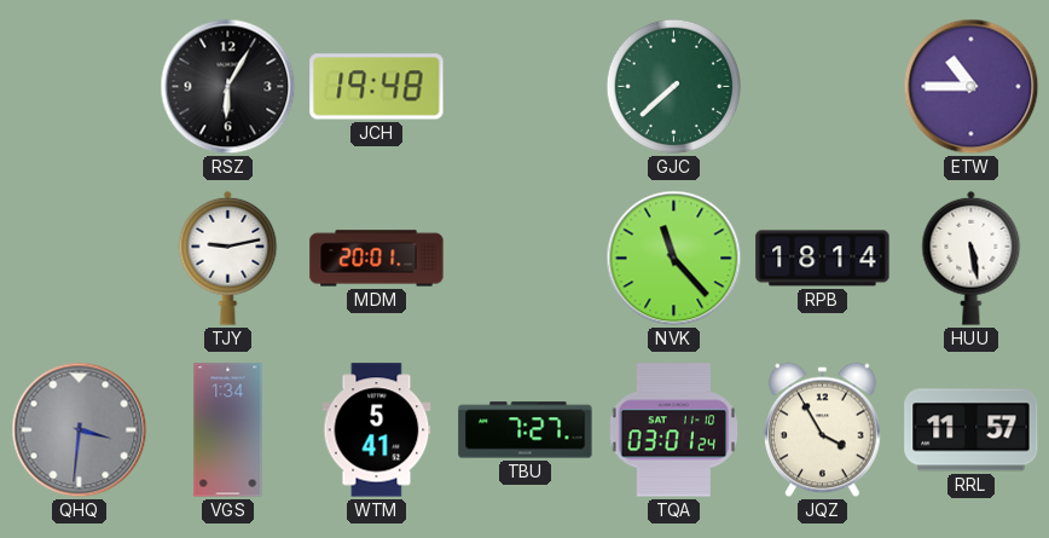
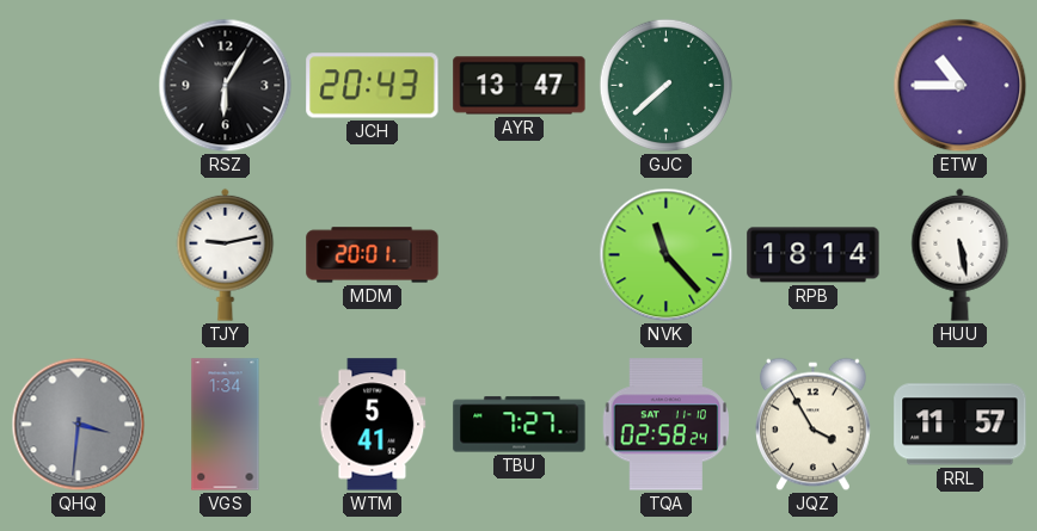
JCH: 19:48 -> 20:43
AYR: none -> 13:47
TQA: 03:01 -> 02:58
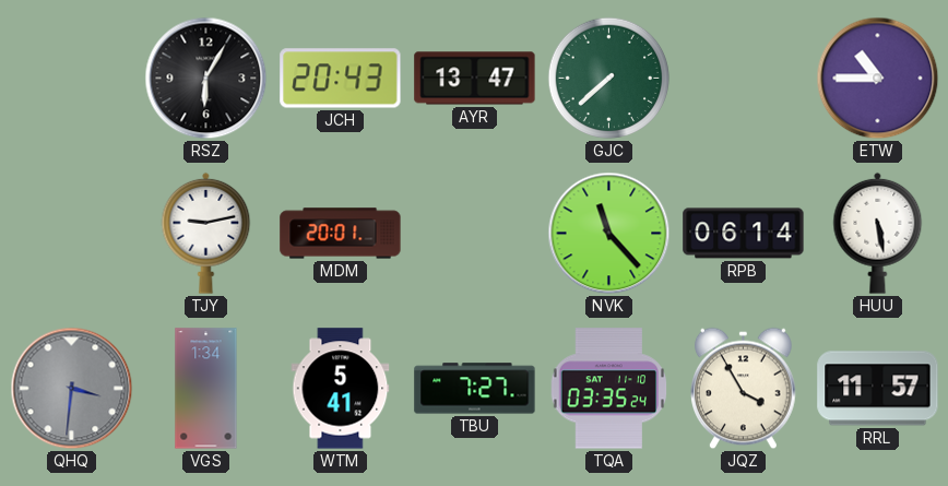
RPB: 18:14 -> 06:14
TQA: 02:58 -> 03:35
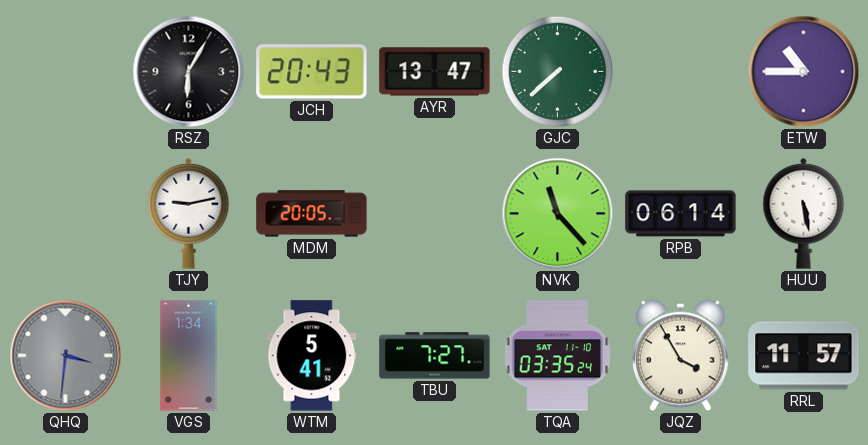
MDM: 20:01 -> 20:05
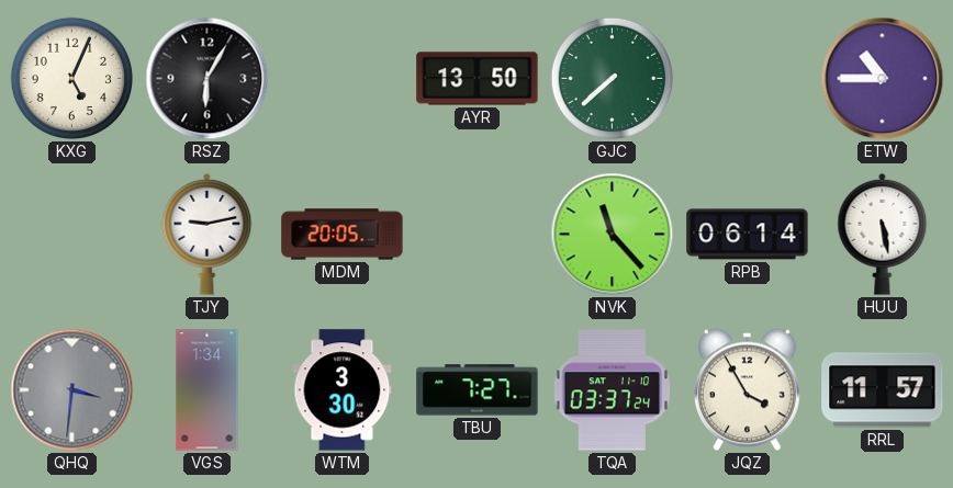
KXG: none -> 5:04
JCH: 20:43 -> none
AYR: 13:47 -> 13:50
WTM: 5:41 -> 3:30
TQA: 03:35 -> 03:37
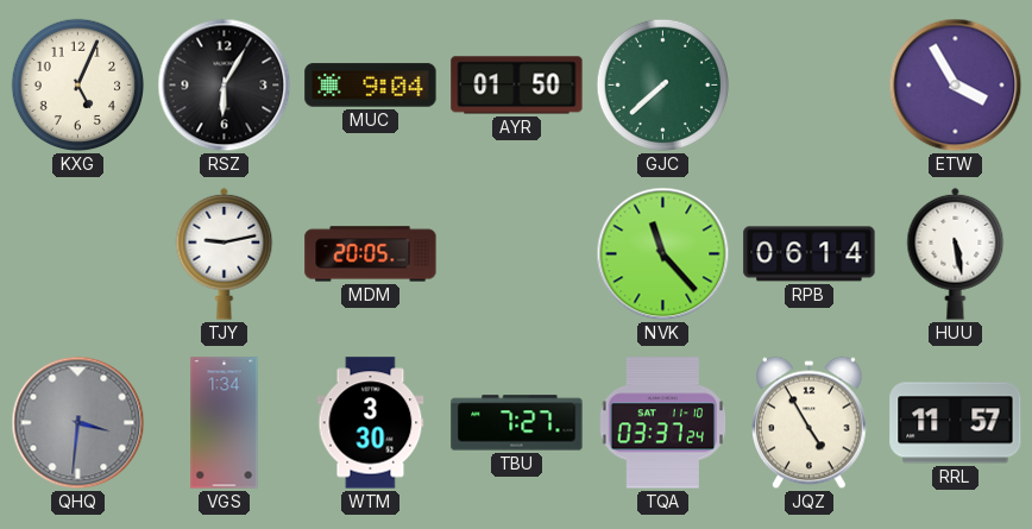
MUC: none -> 9:04
AYR: 13:50 -> 01:50
ETW: 10:45 -> 3:55
JQZ: 3:55 -> 4:55
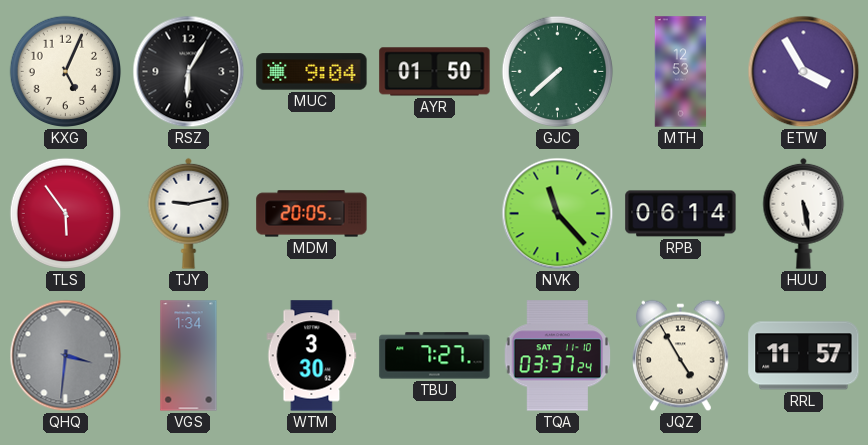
MTH: none -> 12:53
TLS: none -> 5:54
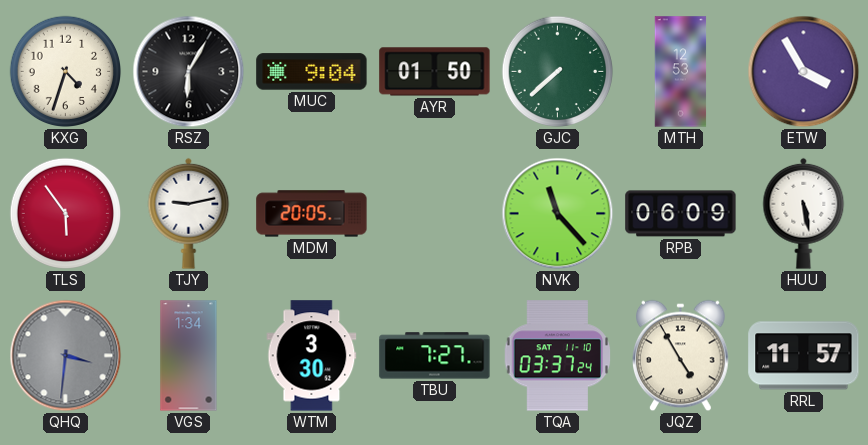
KXG: 5:04 -> 4:33
RPB: 06:14 -> 06:09
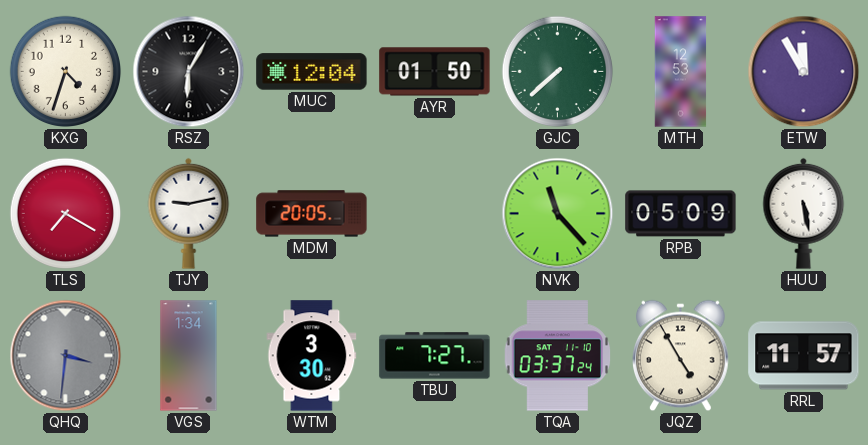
MUC: 9:04 -> 12:04
ETW: 3:55 -> 11:55
TLS: 5:54 -> 7:20
RPB: 06:09 -> 05:09
